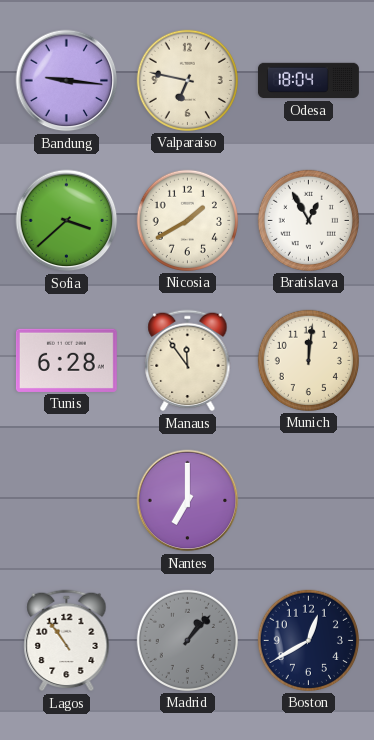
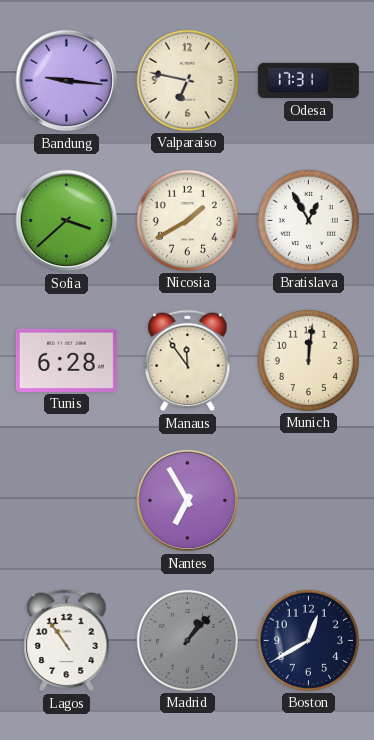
Odesa: 18:04 -> 17:31
Nantes: 7:00 -> 6:55
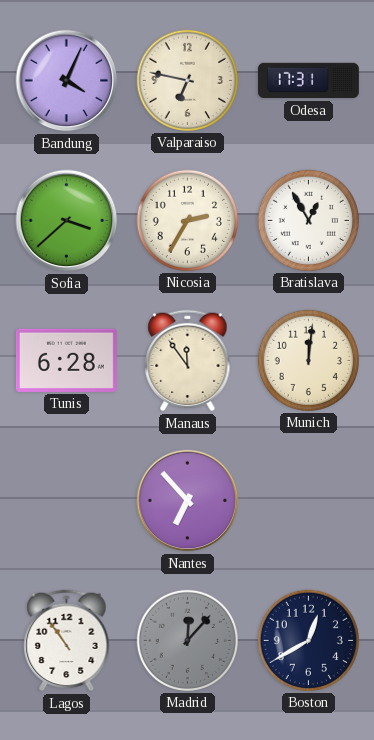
Bandung: 9:16 -> 4:04
Nicosia: 1:40 -> 2:35
Nantes: 6:55 -> 6:53
Madrid: 1:07 -> 12:07
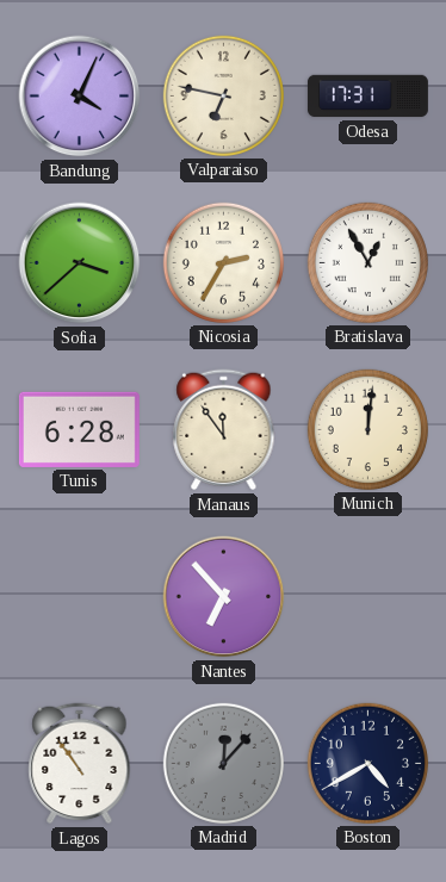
Boston: 12:40 -> 4:40
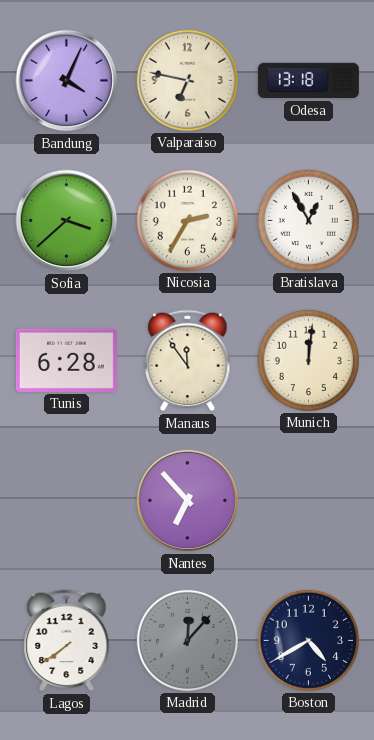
Odesa: 17:31 -> 13:18
Lagos: 10:54 -> 7:39
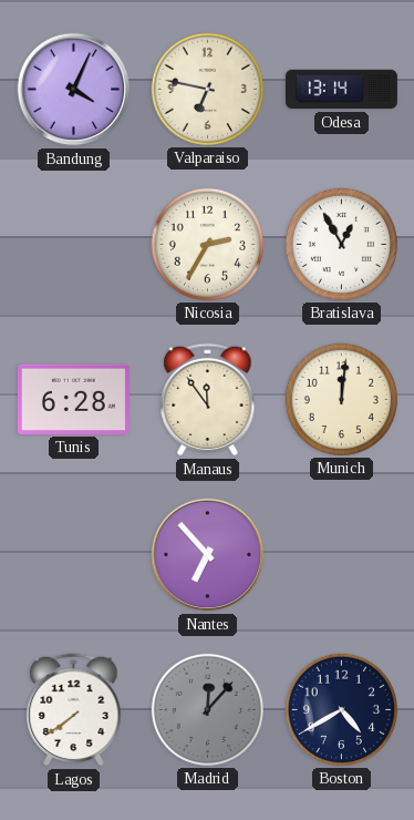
Odesa: 13:18 -> 13:14
Sofia: 3:38 -> none
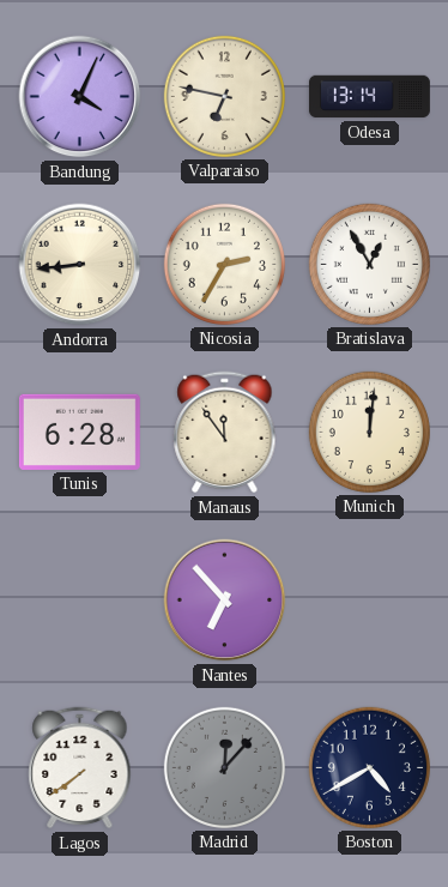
Andorra: none -> 8:44
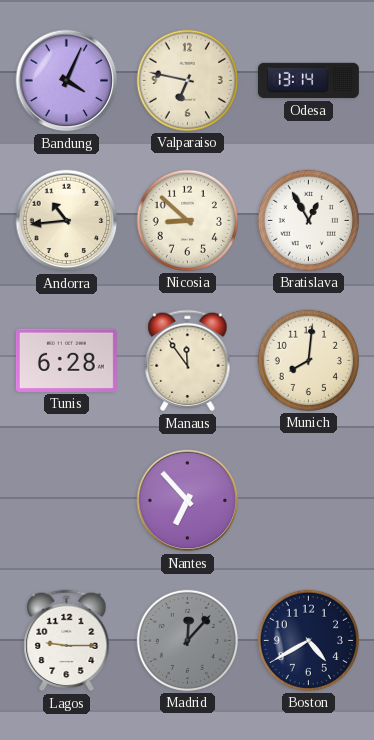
Andorra: 8:44 -> 10:44
Nicosia: 2:35 -> 8:52
Munich: 12:01 -> 8:01
Lagos: 7:39 -> 9:15
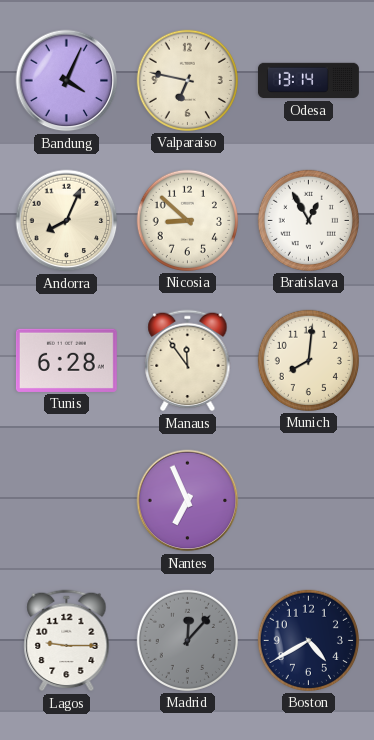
Andorra: 10:44 -> 8:04
Nantes: 6:53 -> 6:56
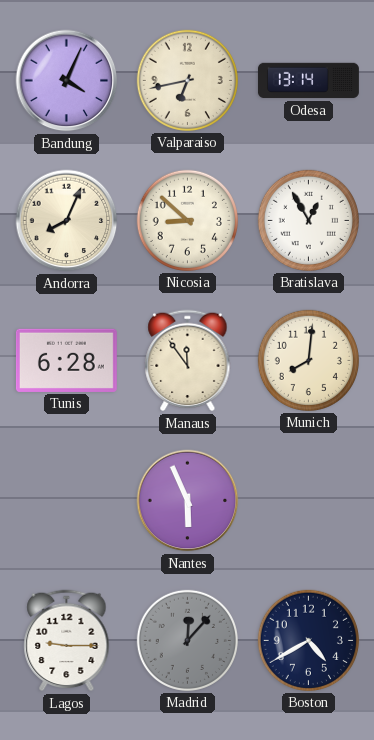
Valparaiso: 6:47 -> 6:43
Nantes: 6:56 -> 5:56
